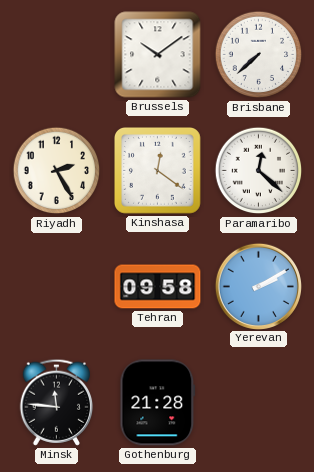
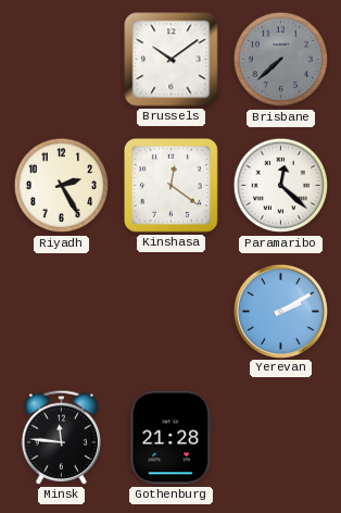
Brisbane dial: white -> grey
Tehran: 09:58 -> none
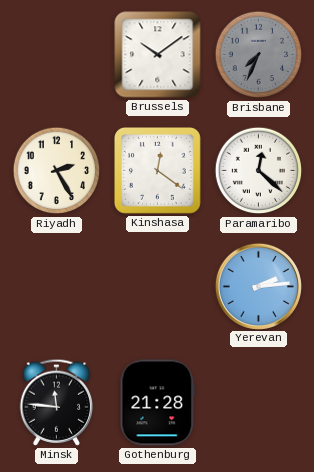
Brisbane: 7:38 -> 7:34
Yerevan: 2:10 -> 2:14
